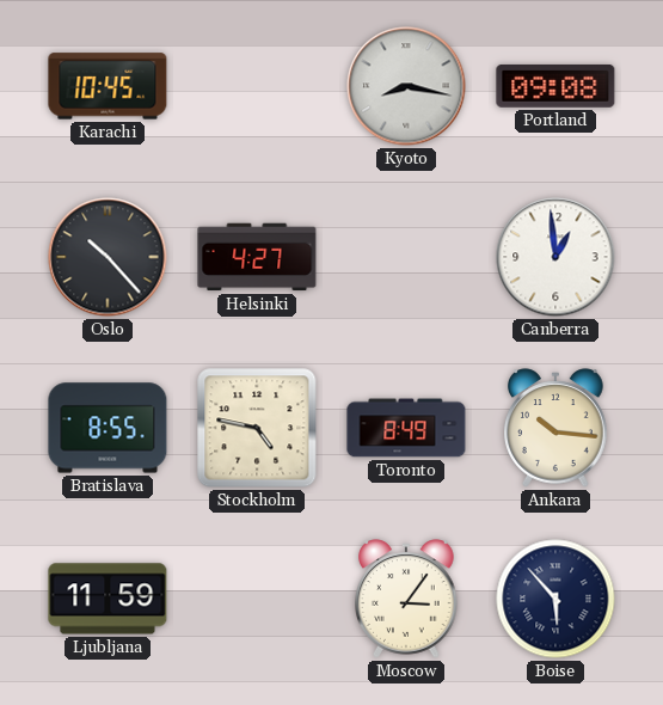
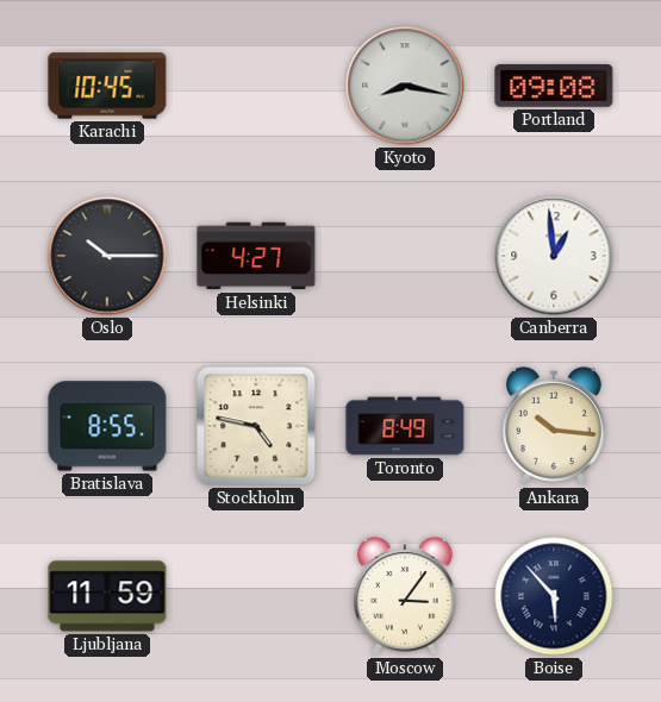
Oslo: 10:23 -> 10:15
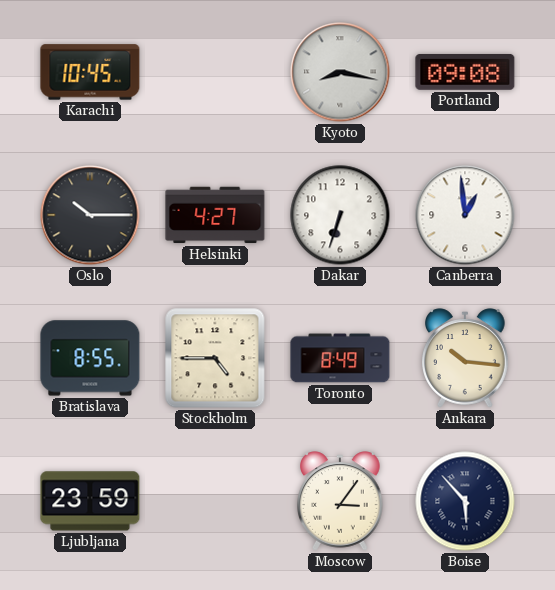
Dakar: none -> 6:33
Stockholm: 4:47 -> 4:45
Ljubljana: 11:59 -> 23:59
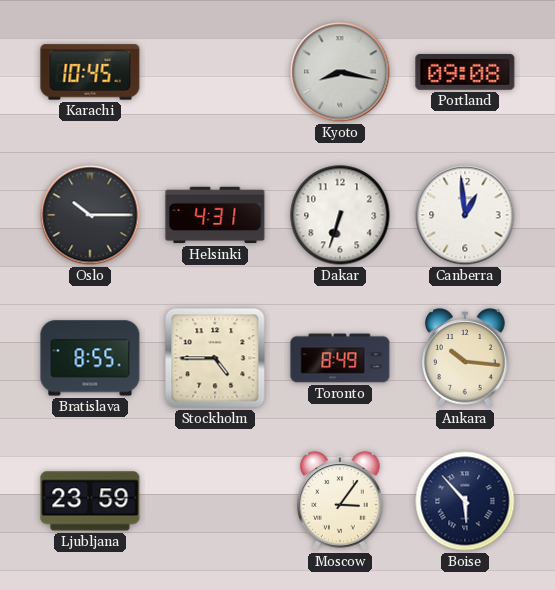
Helsinki: 4:27 -> 4:31
